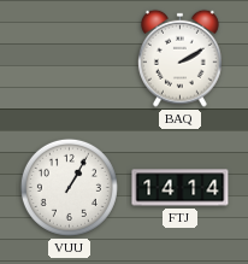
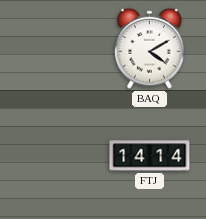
BAQ: 2:10 -> 4:10
VUU: 1:05 -> none
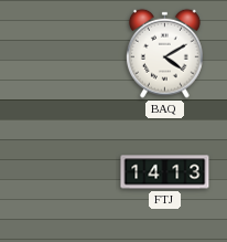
FTJ: 14:14 -> 14:13
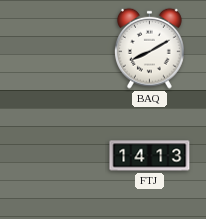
BAQ: 4:10 -> 8:10
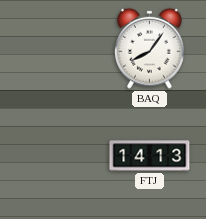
BAQ: 8:10 -> 8:06
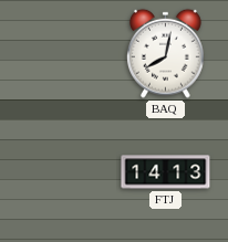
BAQ: 8:06 -> 8:02
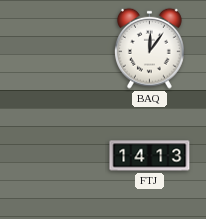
BAQ: 8:02 -> 12:06
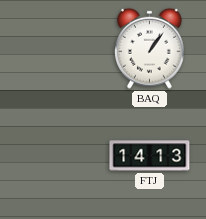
BAQ: 12:06 -> 1:06
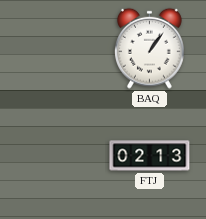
FTJ: 14:13 -> 02:13
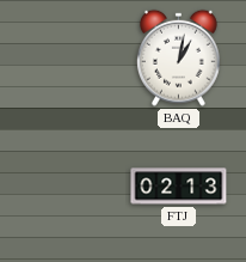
BAQ: 1:06 -> 1:02
